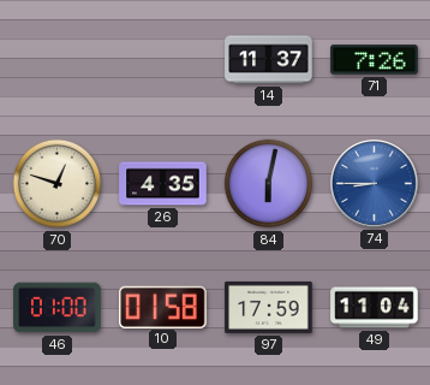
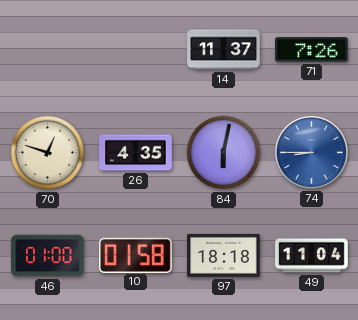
97: 17:59 -> 18:18
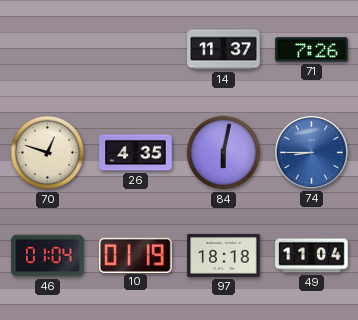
46: 01:00 -> 01:04
10: 01:58 -> 01:19
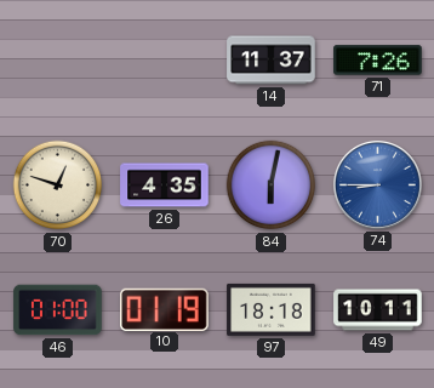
46: 01:04 -> 01:00
49: 11:04 -> 10:11
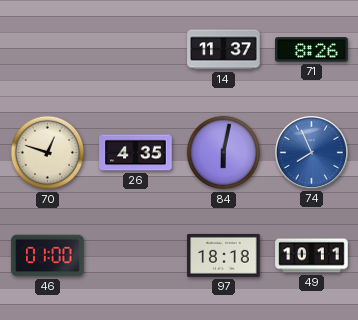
71: 7:26 -> 8:26
74: 8:45 -> 7:56
10: 01:19 -> none
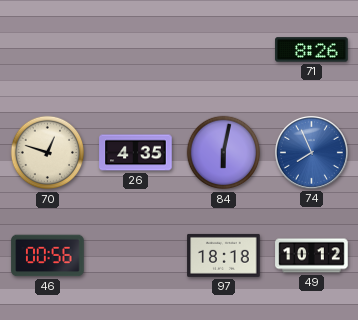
14: 11:37 -> none
46: 01:00 -> 00:56
49: 10:11 -> 10:12
